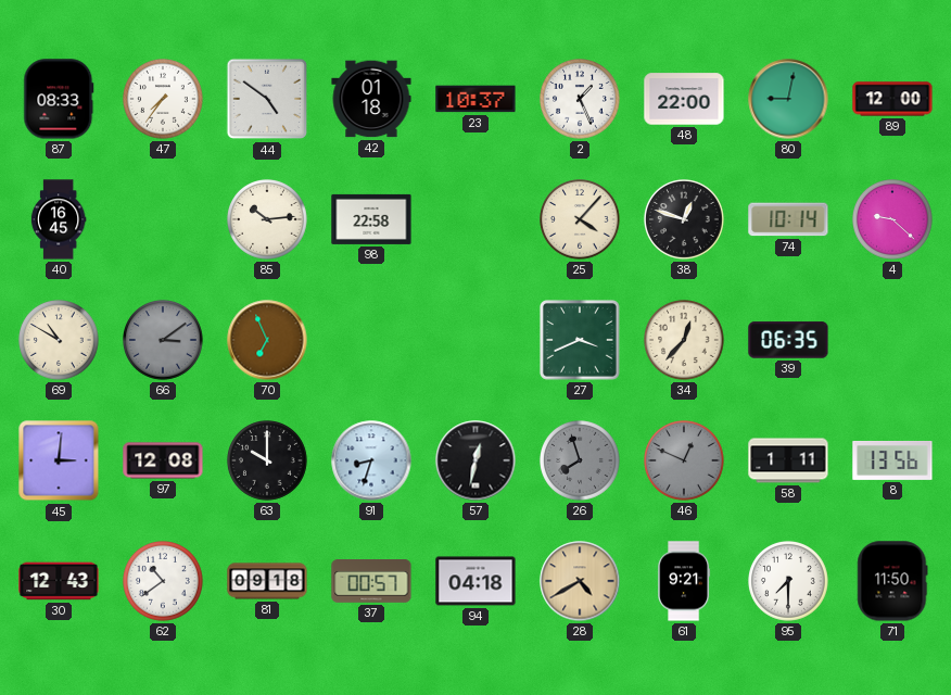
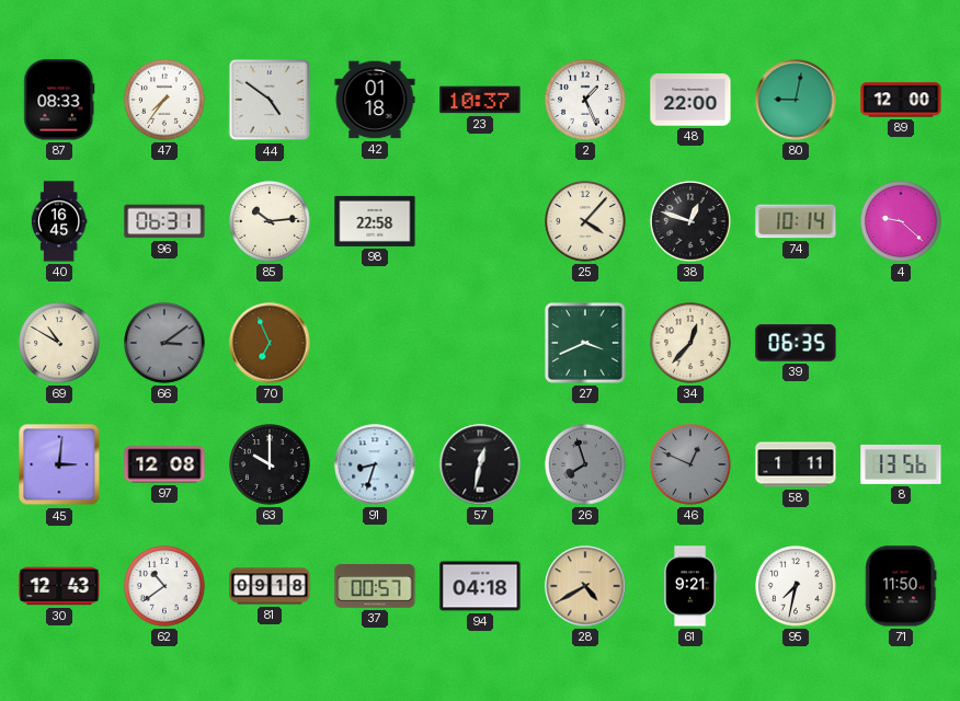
96: none -> 06:31
95: 7:30 -> 7:32
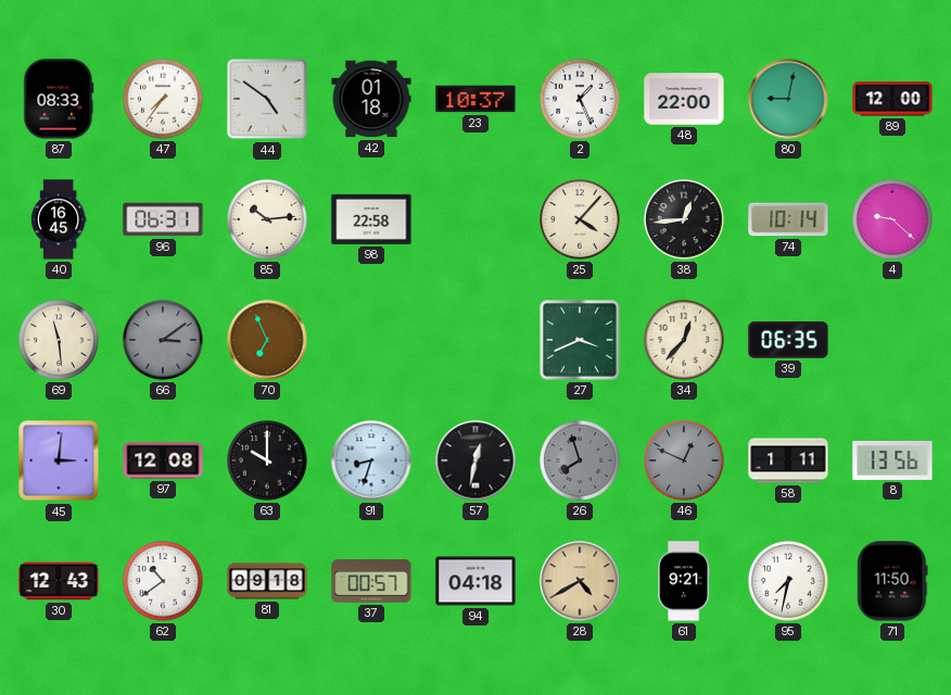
38: 12:48 -> 12:44
69: 10:50 -> 11:29
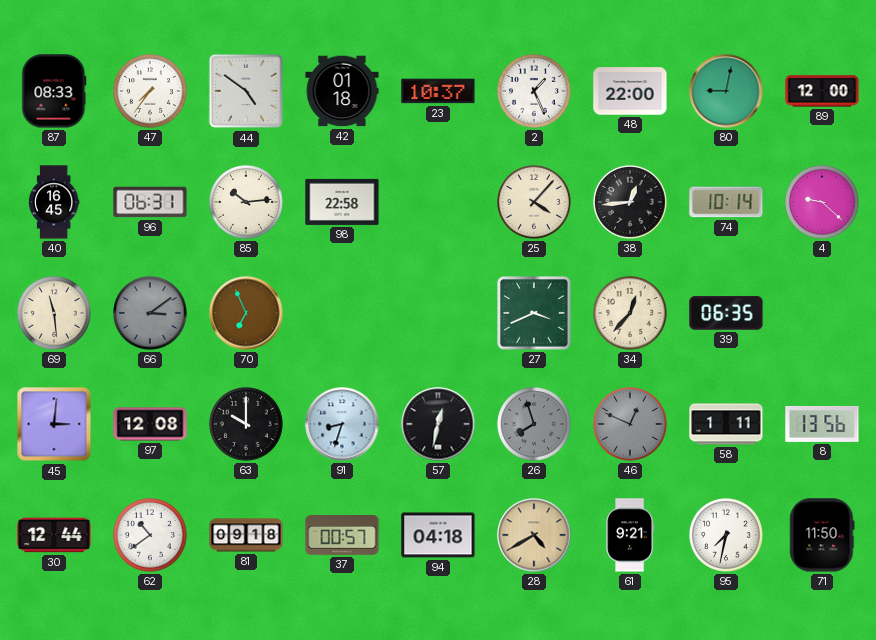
30: 12:43 -> 12:44
